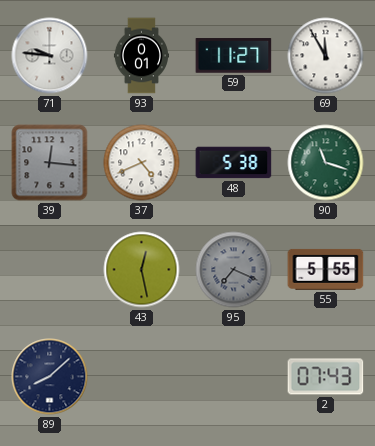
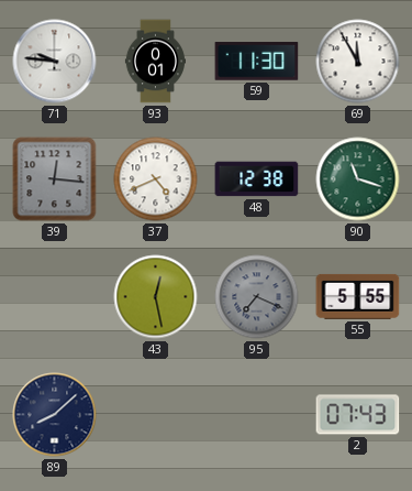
59: 11:27 -> 11:30
48: 5:38 -> 12:38
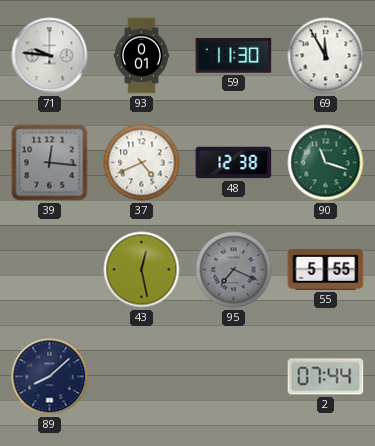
2: 07:43 -> 07:44
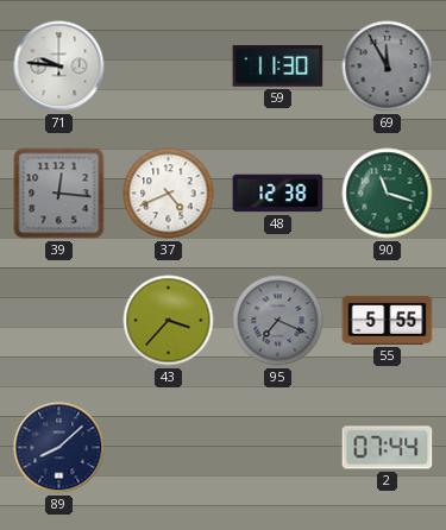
93: 0:01 -> none
69 dial: white -> grey
43: 12:28 -> 3:37
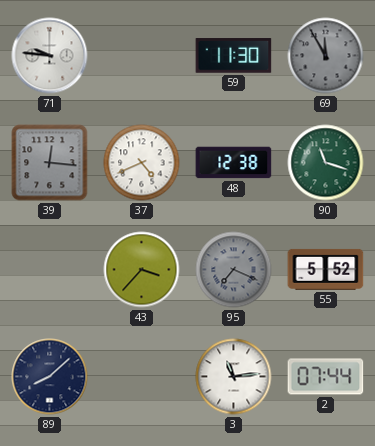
55: 5:55 -> 5:52
3: none -> 11:14
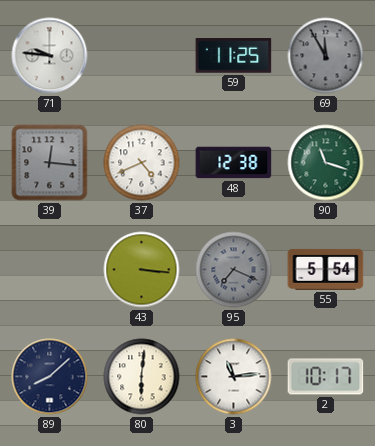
59: 11:30 -> 11:25
43: 3:37 -> 3:16
55: 5:52 -> 5:54
80: none -> 6:01
2: 07:44 -> 10:17
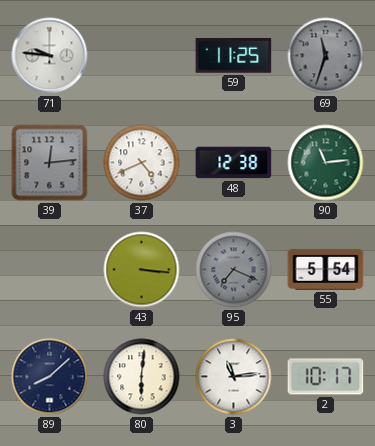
69: 11:55 -> 11:33
39: 12:16 -> 12:14
90: 11:18 -> 11:14
